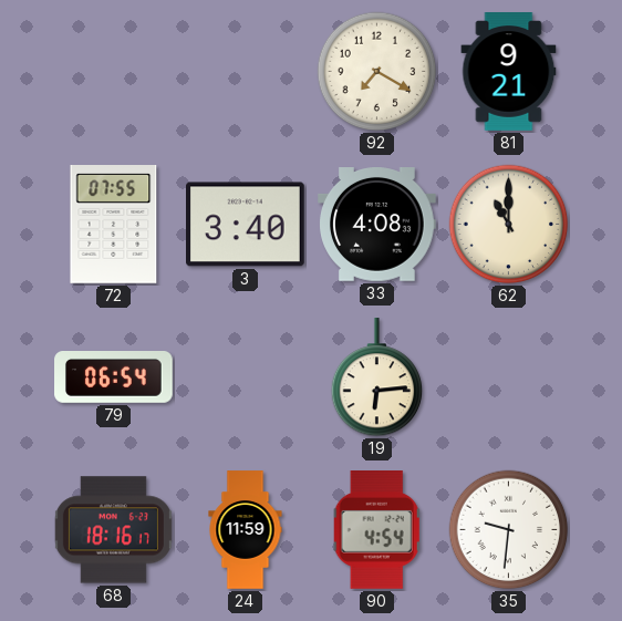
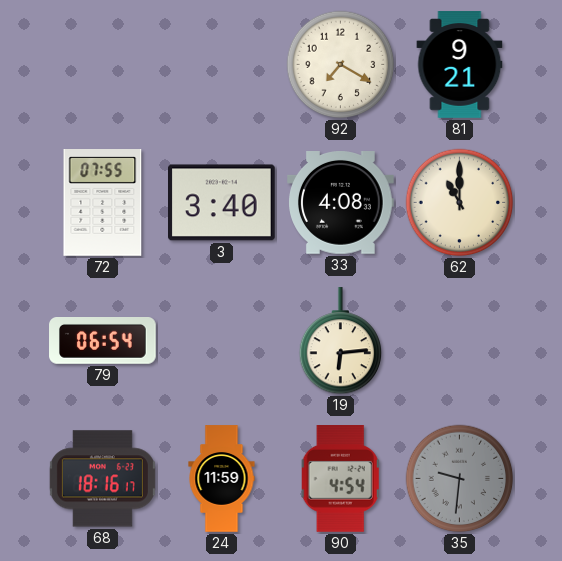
35 dial: white -> grey
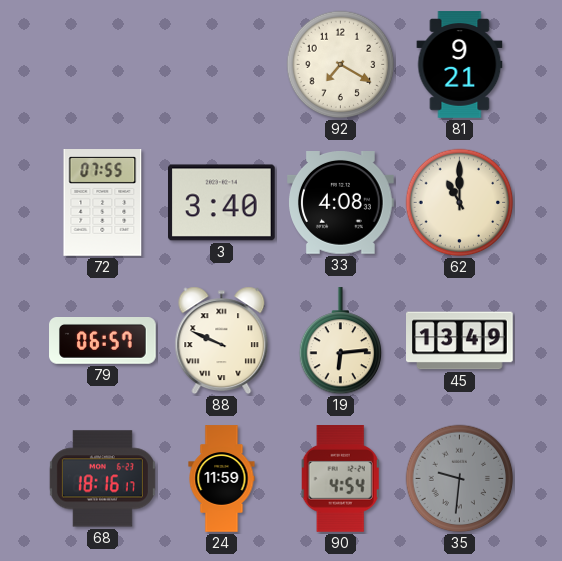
79: 06:54 -> 06:57
88: none -> 9:49
45: none -> 13:49
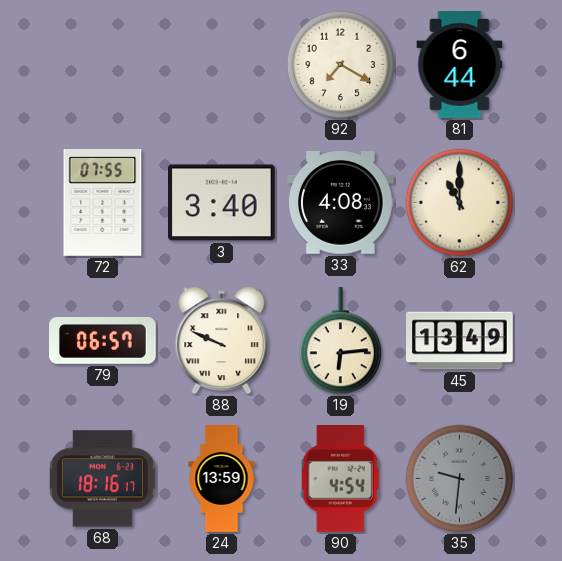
81: 9:21 -> 6:44
24: 11:59 -> 13:59
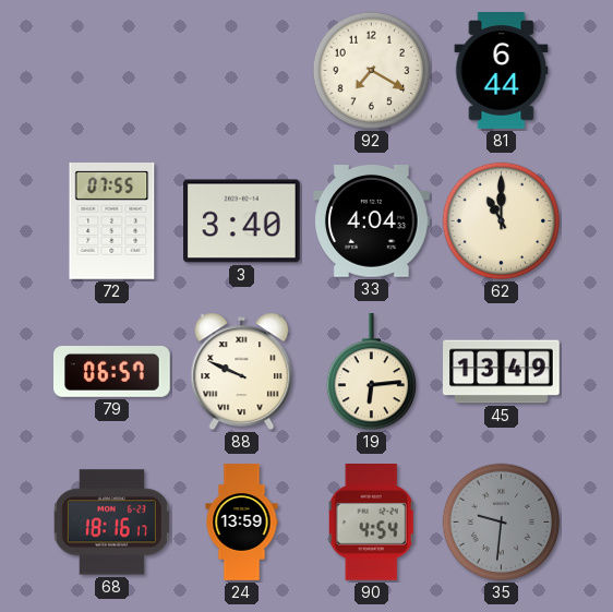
33: 4:08 -> 4:04
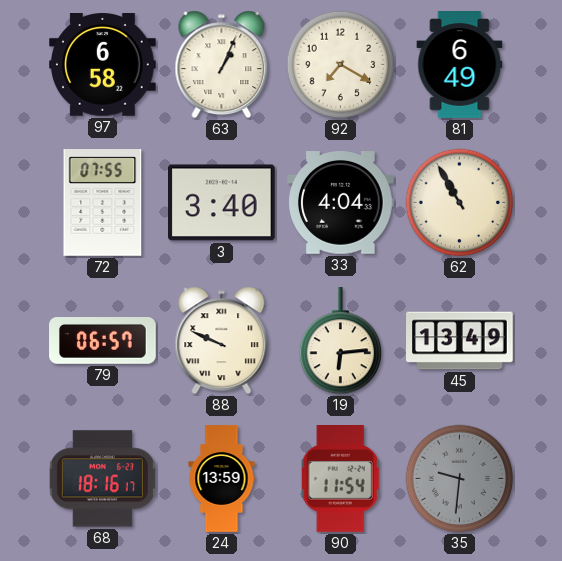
97: none -> 6:58
63: none -> 1:04
81: 6:44 -> 6:49
62: 11:00 -> 10:55
90: 4:54 -> 11:54
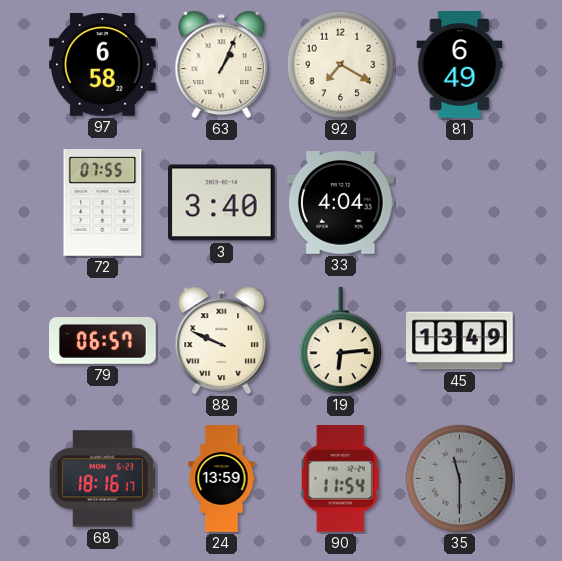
62: 10:55 -> none
35: 9:31 -> 11:30
